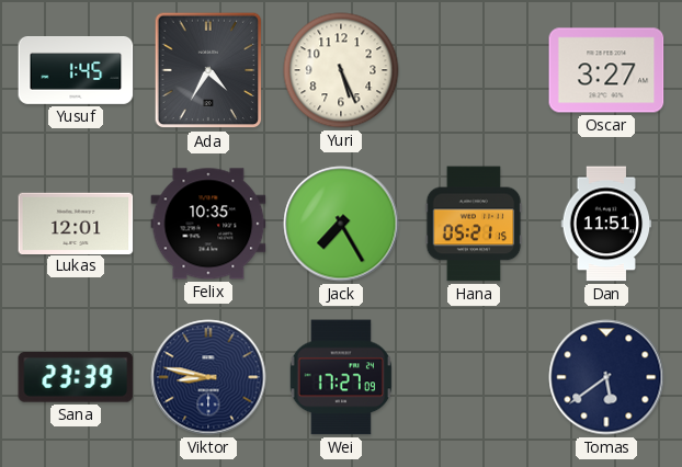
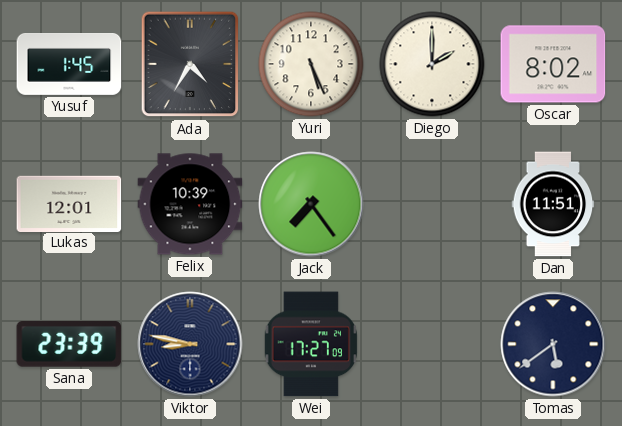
Diego: none -> 2:00
Oscar: 3:27 -> 8:02
Felix: 10:35 -> 10:39
Jack: 7:25 -> 7:24
Hana: 05:21 -> none
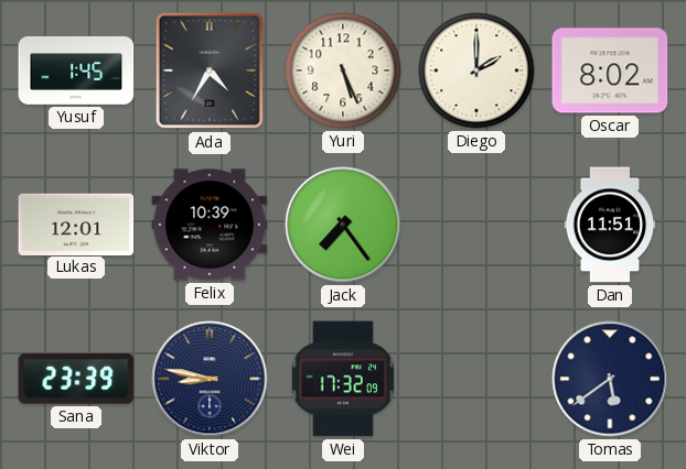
Wei: 17:27 -> 17:32
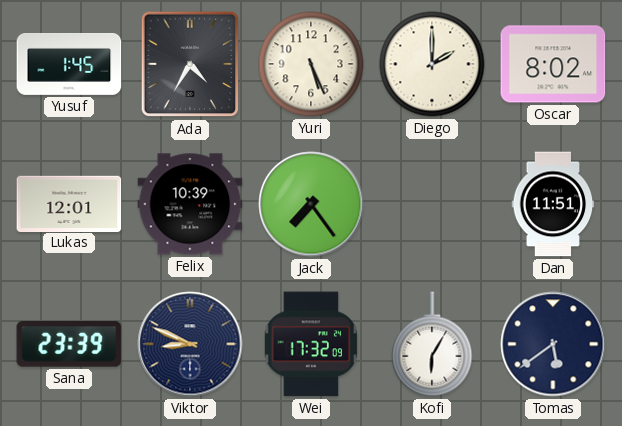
Viktor: 8:47 -> 8:49
Kofi: none -> 6:05
